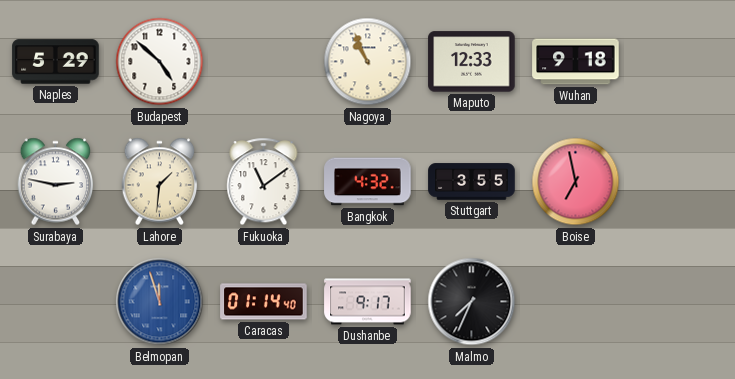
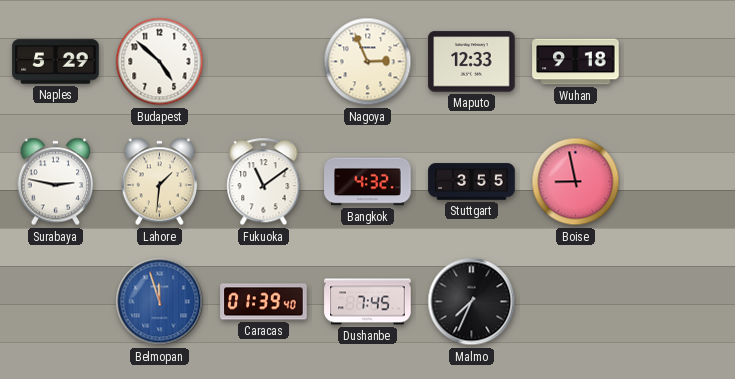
Nagoya: 10:56 -> 2:56
Boise: 6:58 -> 8:58
Caracas: 01:14 -> 01:39
Dushanbe: 9:17 -> 7:45
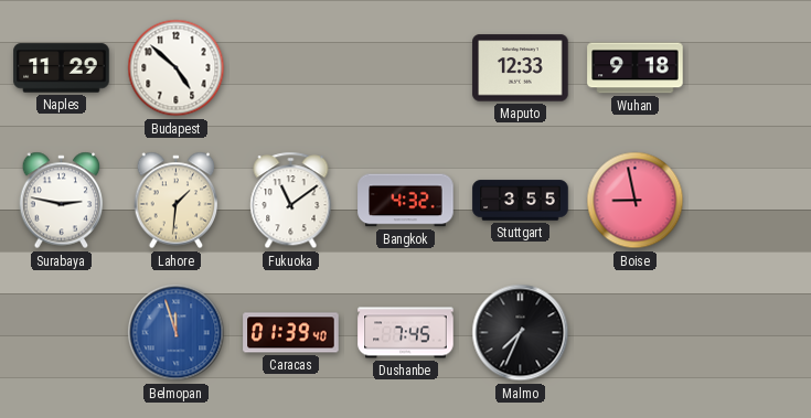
Naples: 5:29 -> 11:29
Nagoya: 2:56 -> none
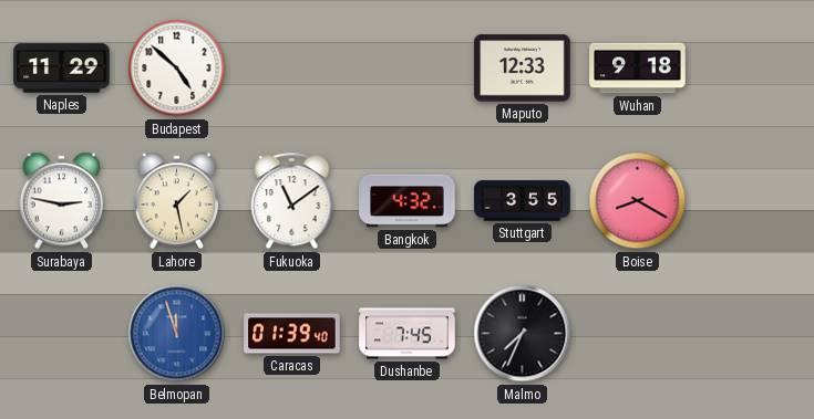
Lahore: 1:31 -> 1:28
Boise: 8:58 -> 8:20
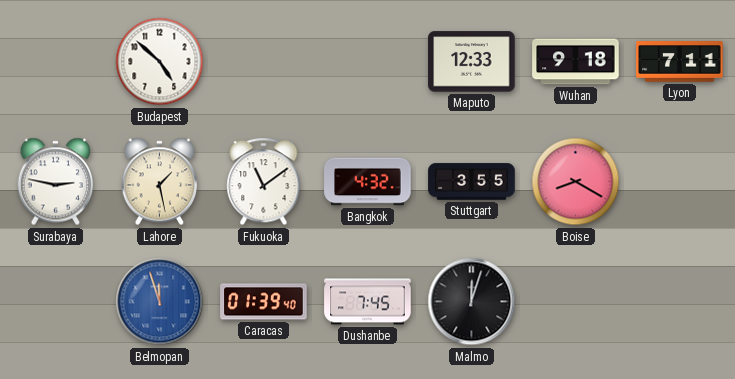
Naples: 11:29 -> none
Lyon: none -> 7:11
Malmo: 7:34 -> 12:03
